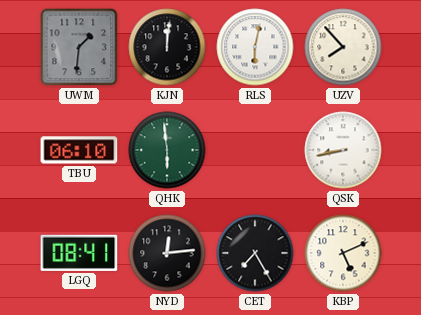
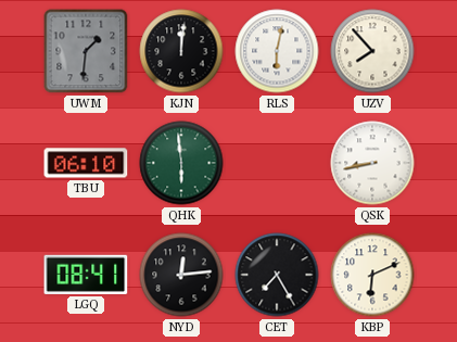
KBP: 5:11 -> 6:11
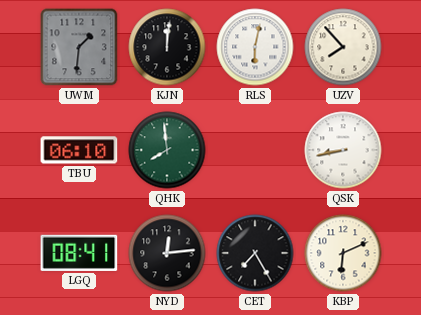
QHK: 5:59 -> 7:59
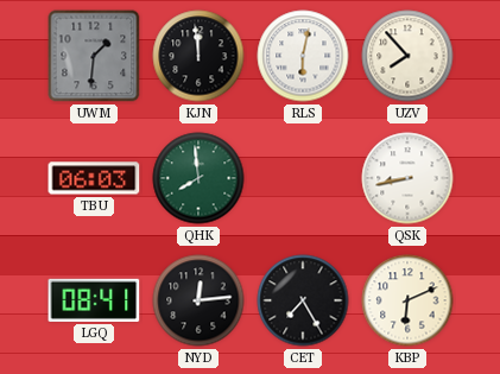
KJN: 12:01 -> 11:59
TBU: 06:10 -> 06:03
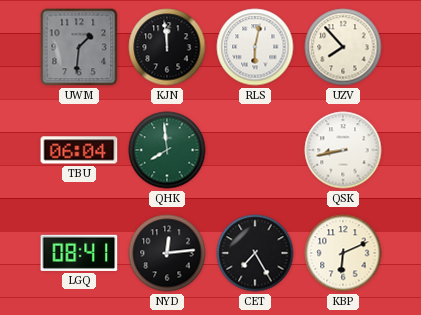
TBU: 06:03 -> 06:04
